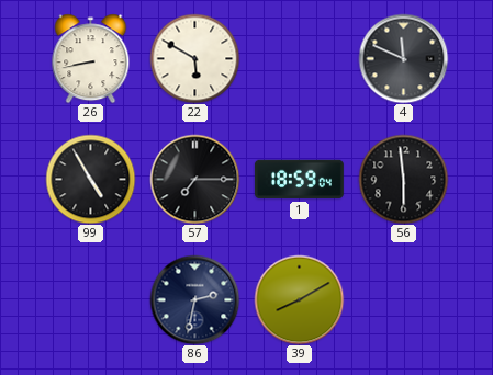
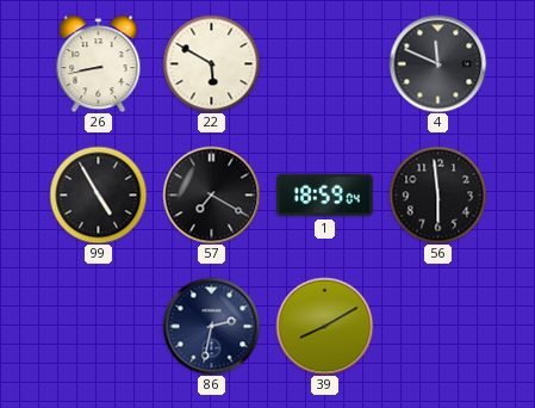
57: 7:15 -> 7:20
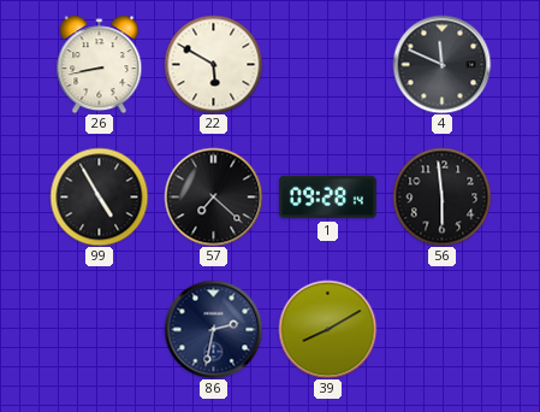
57: 7:20 -> 7:22
1: 18:59 -> 09:28
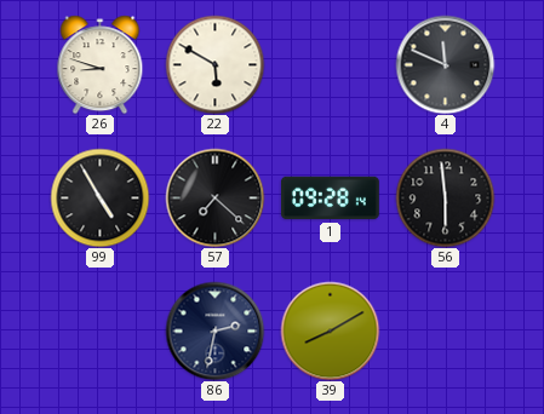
26: 8:43 -> 8:48
